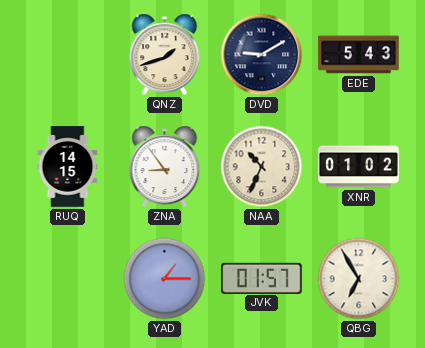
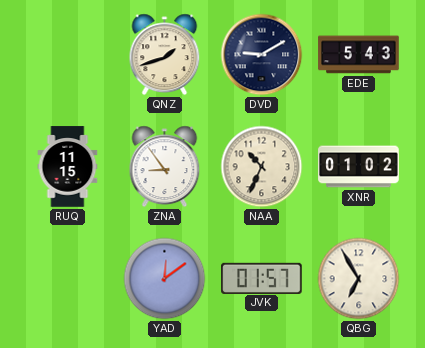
RUQ: 14:15 -> 11:15
YAD: 1:15 -> 12:09
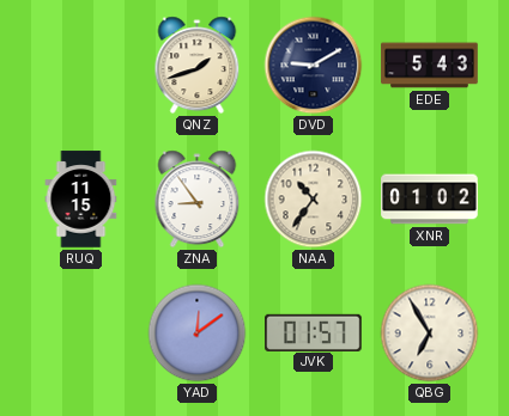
NAA: 10:34 -> 10:36
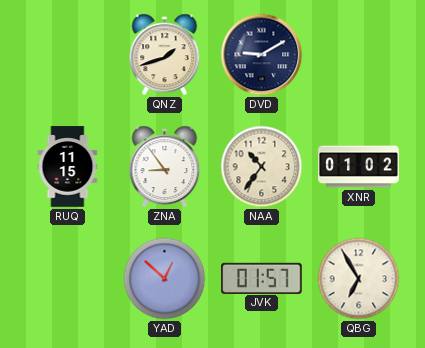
EDE: 5:43 -> none
YAD: 12:09 -> 12:52
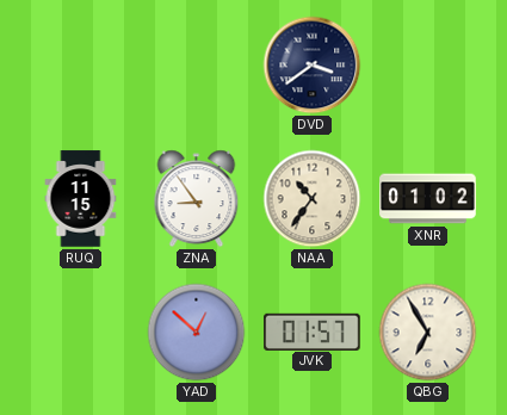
QNZ: 1:42 -> none
DVD: 9:10 -> 3:39
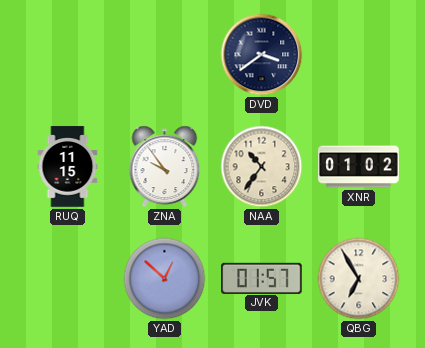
ZNA: 8:54 -> 9:54
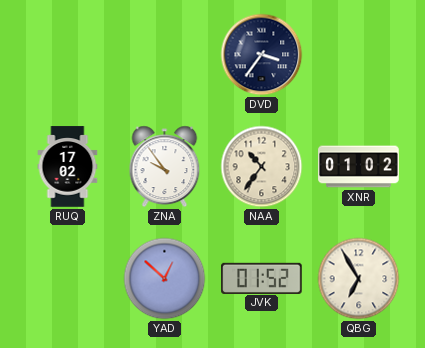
DVD: 3:39 -> 3:36
RUQ: 11:15 -> 17:02
JVK: 01:57 -> 01:52
